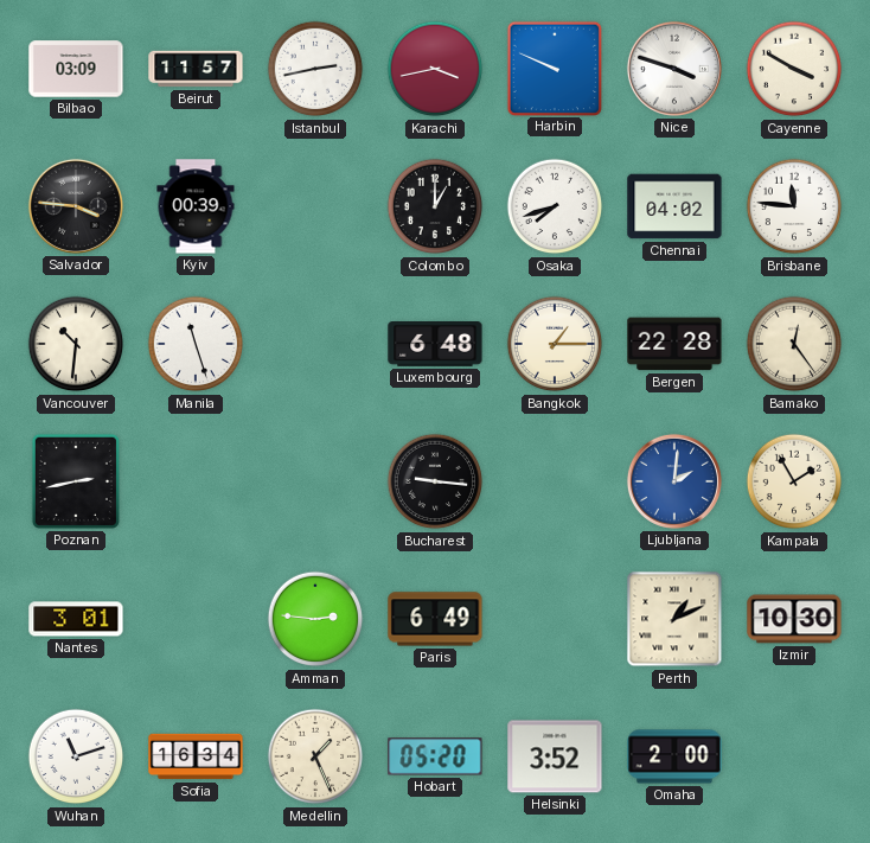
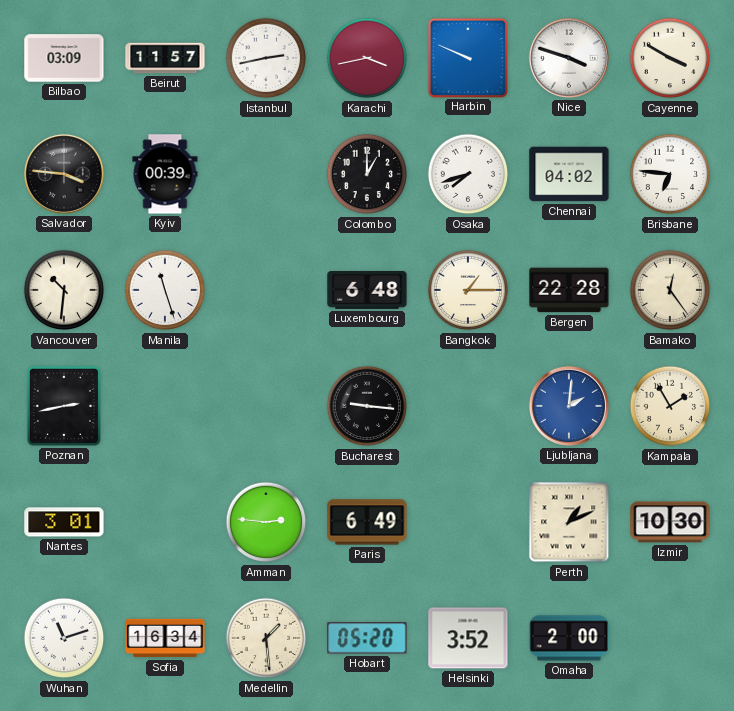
Brisbane: 11:46 -> 6:46
Medellin: 1:26 -> 1:29
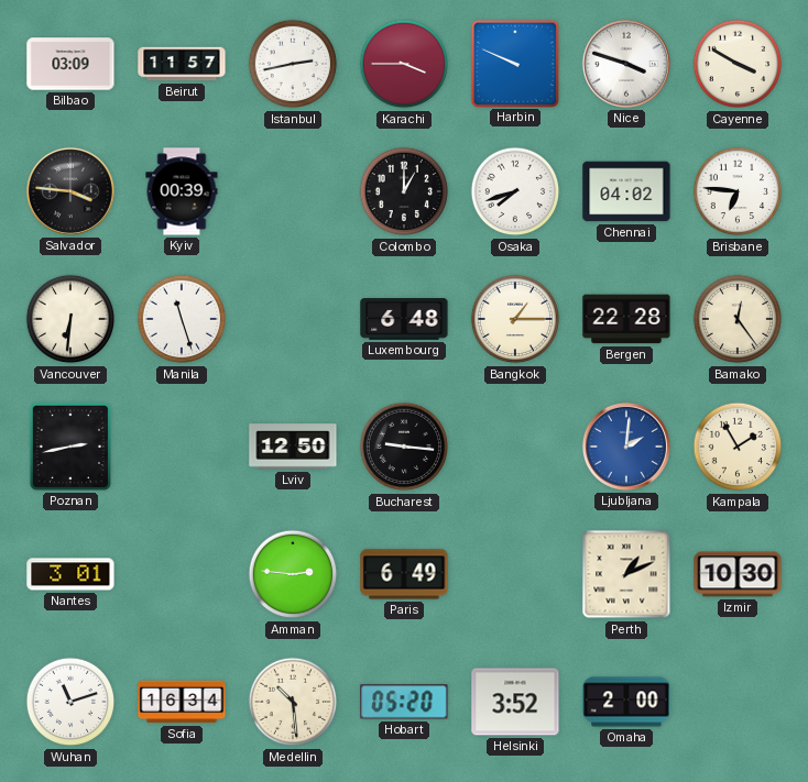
Karachi: 3:43 -> 3:45
Vancouver: 10:31 -> 6:31
Lviv: none -> 12:50
Medellin: 1:29 -> 10:29
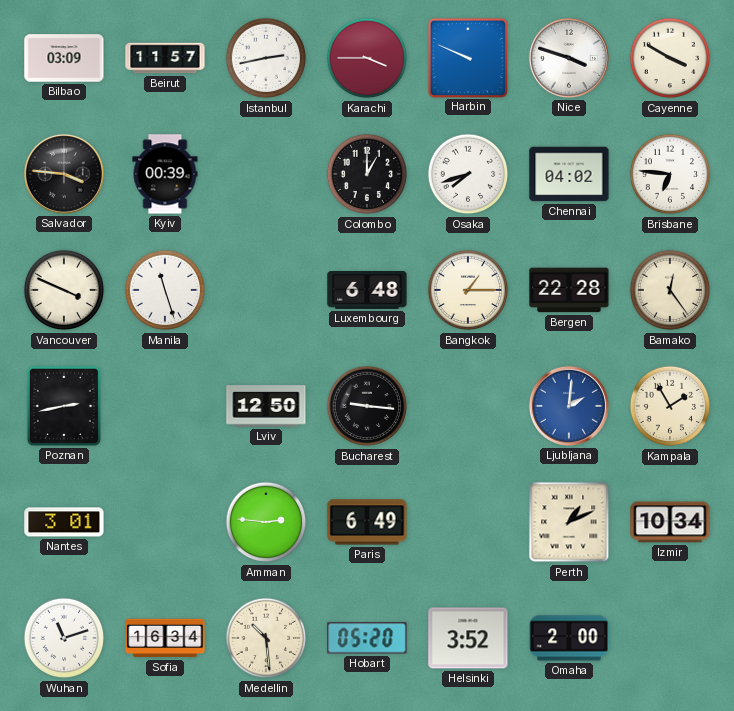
Vancouver: 6:31 -> 3:49
Izmir: 10:30 -> 10:34
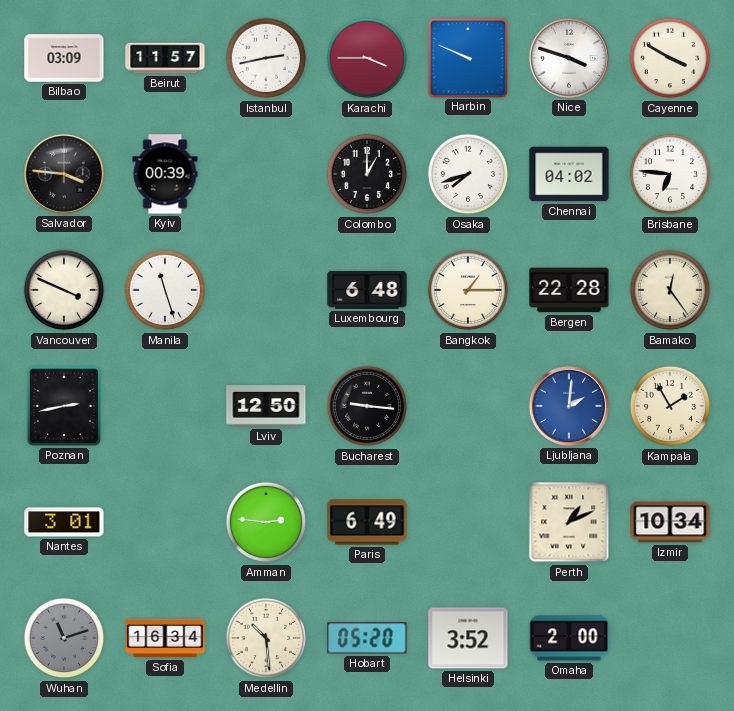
Wuhan dial: white -> grey
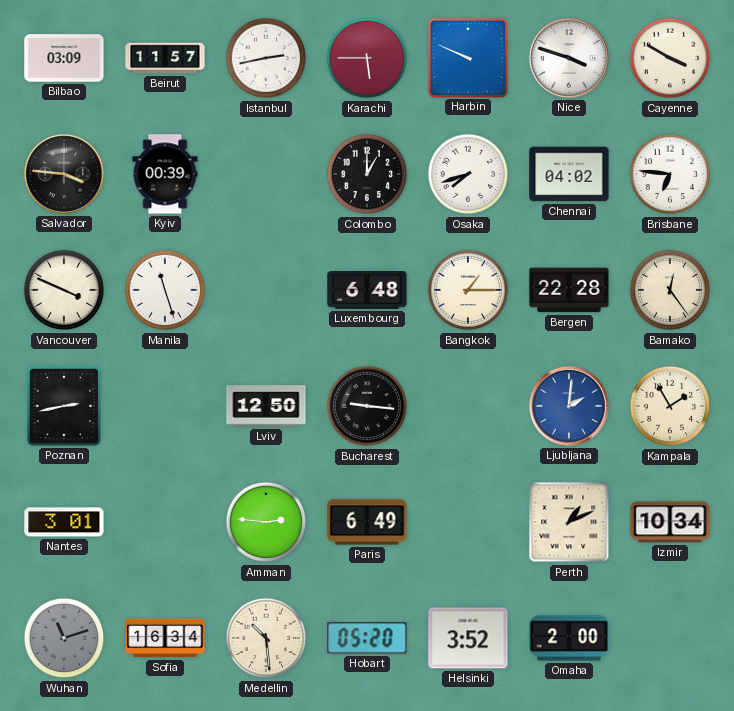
Karachi: 3:45 -> 5:45
